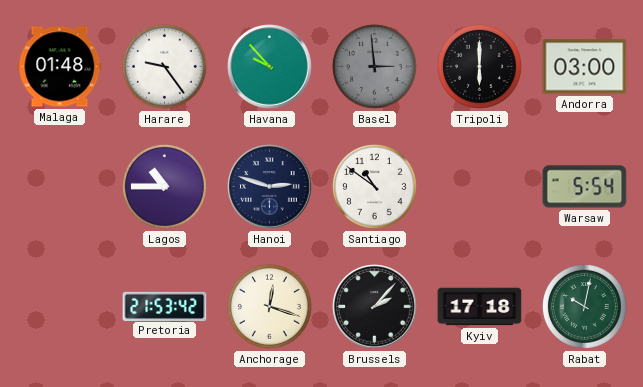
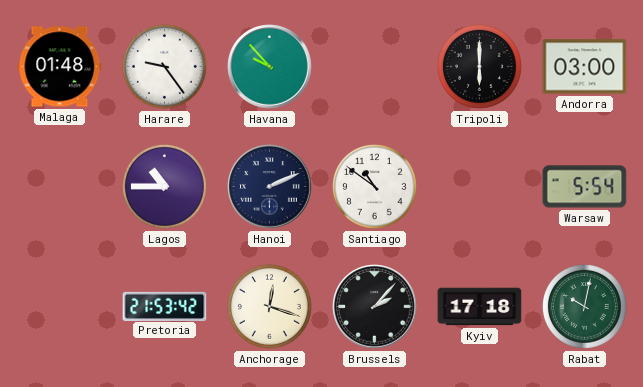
Basel: 2:59 -> none
Hanoi: 2:48 -> 2:11
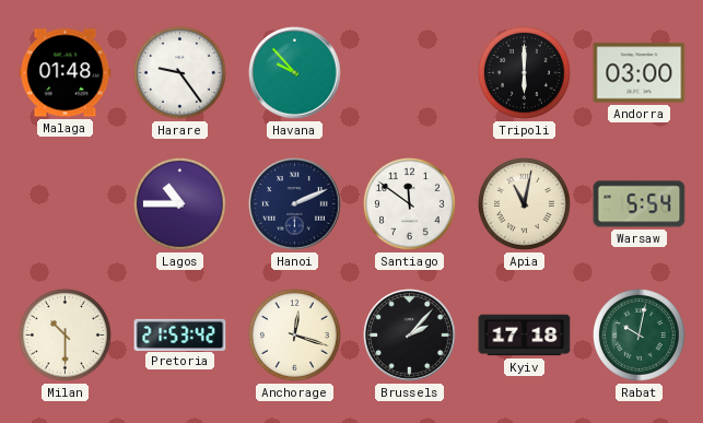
Santiago: 10:51 -> 11:51
Apia: none -> 11:02
Milan: none -> 10:30
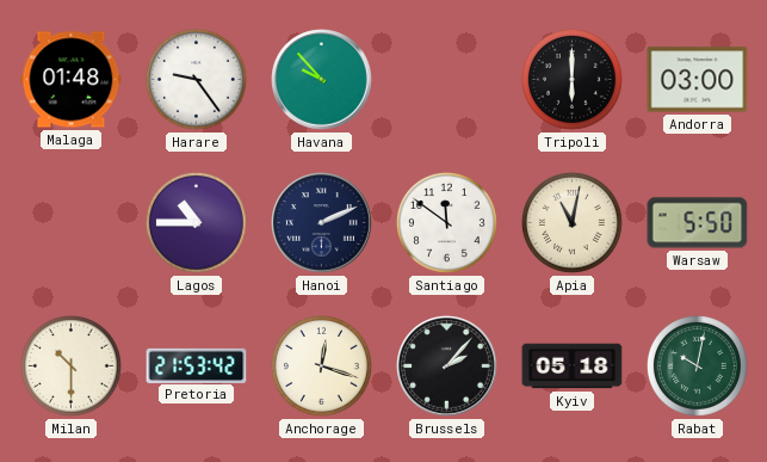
Warsaw: 5:54 -> 5:50
Kyiv: 17:18 -> 05:18
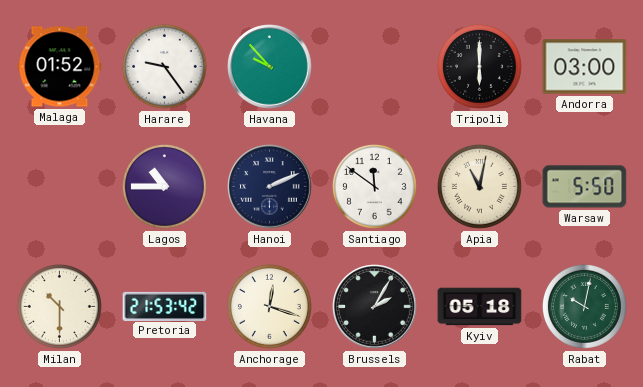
Malaga: 01:48 -> 01:52
Brussels: 2:07 -> 2:05
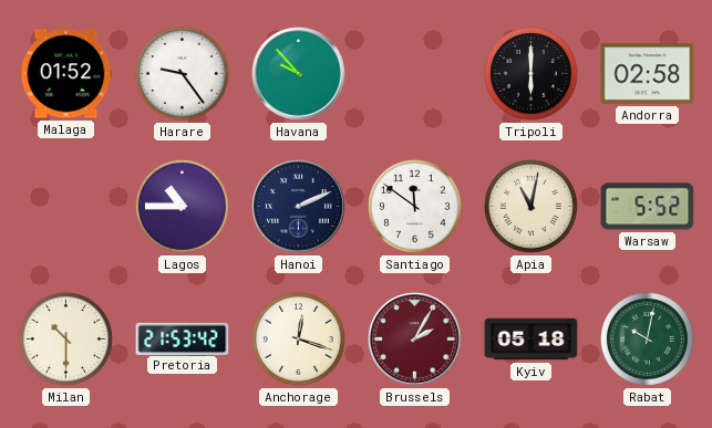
Andorra: 03:00 -> 02:58
Warsaw: 5:50 -> 5:52
Brussels dial: black -> burgundy
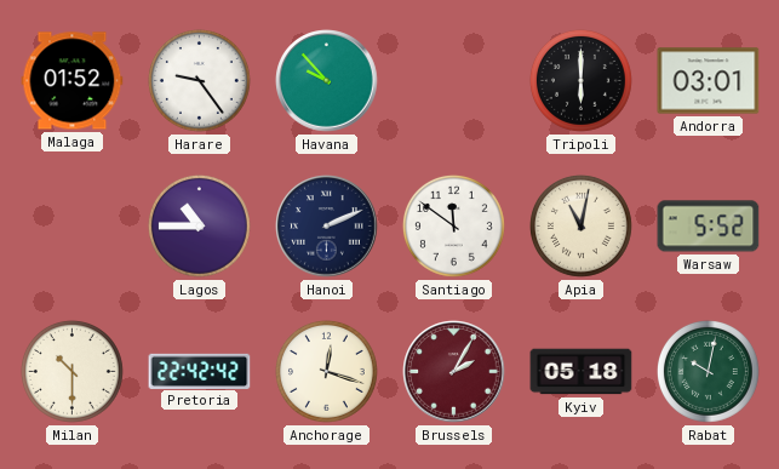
Andorra: 02:58 -> 03:01
Pretoria: 21:53 -> 22:42
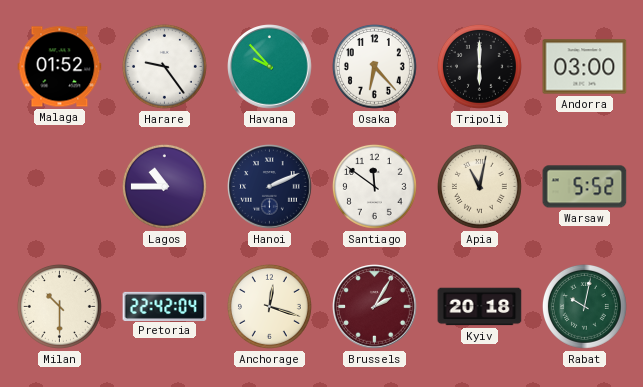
Osaka: none -> 6:23
Andorra: 03:01 -> 03:00
Pretoria: 22:42:42 -> 22:42:04
Kyiv: 05:18 -> 20:18
